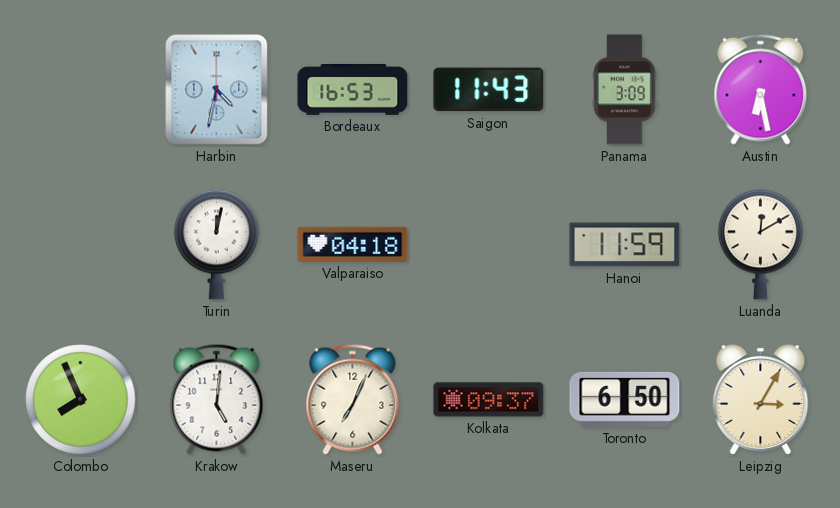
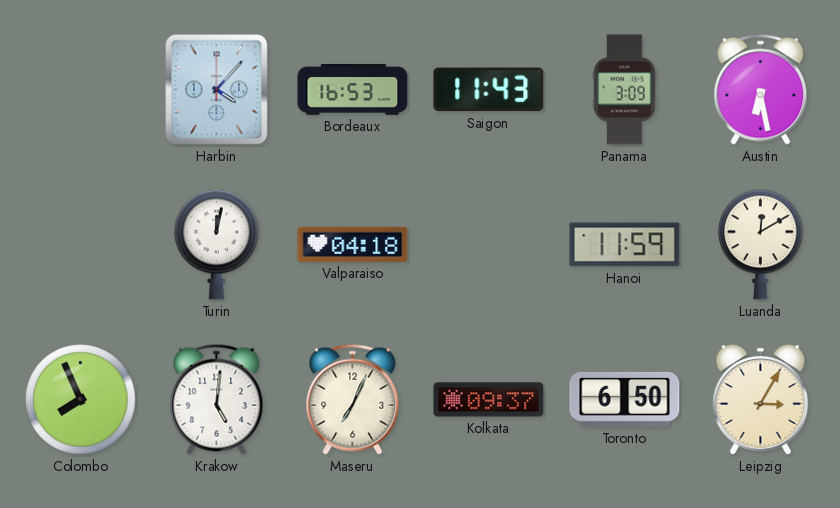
Harbin: 4:32 -> 4:07
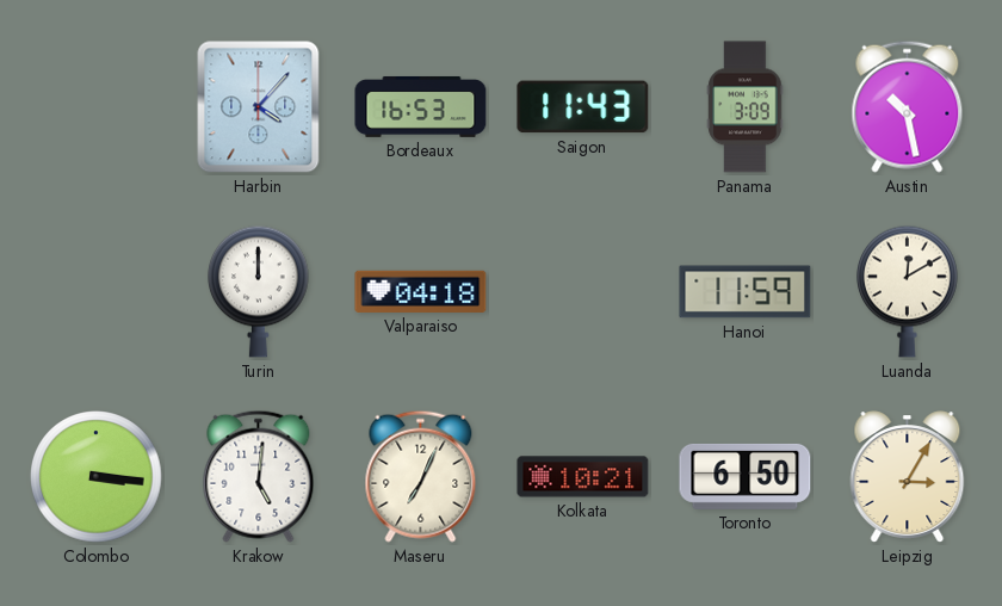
Austin: 6:28 -> 10:28
Turin: 12:02 -> 12:00
Colombo: 7:56 -> 3:16
Kolkata: 09:37 -> 10:21
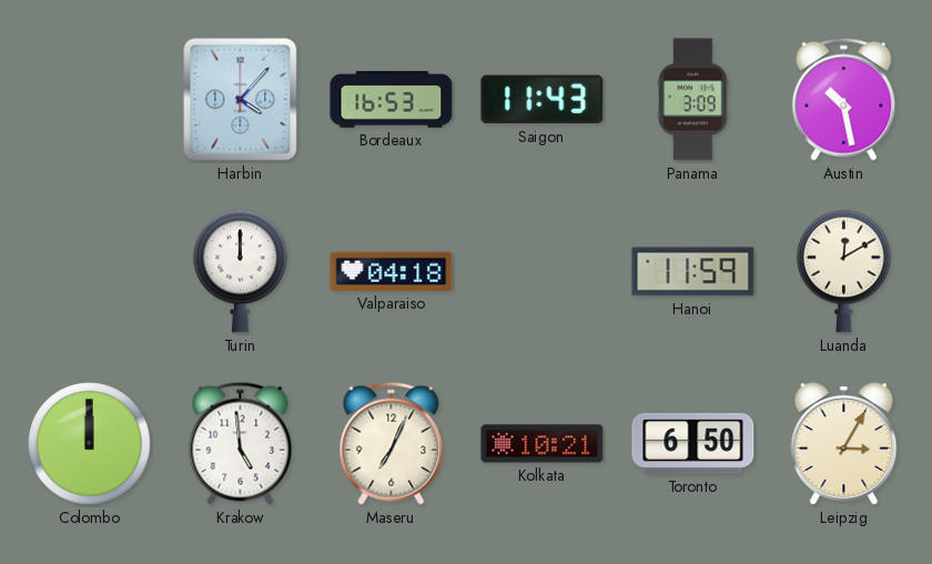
Colombo: 3:16 -> 12:00
Krakow: 5:01 -> 4:59
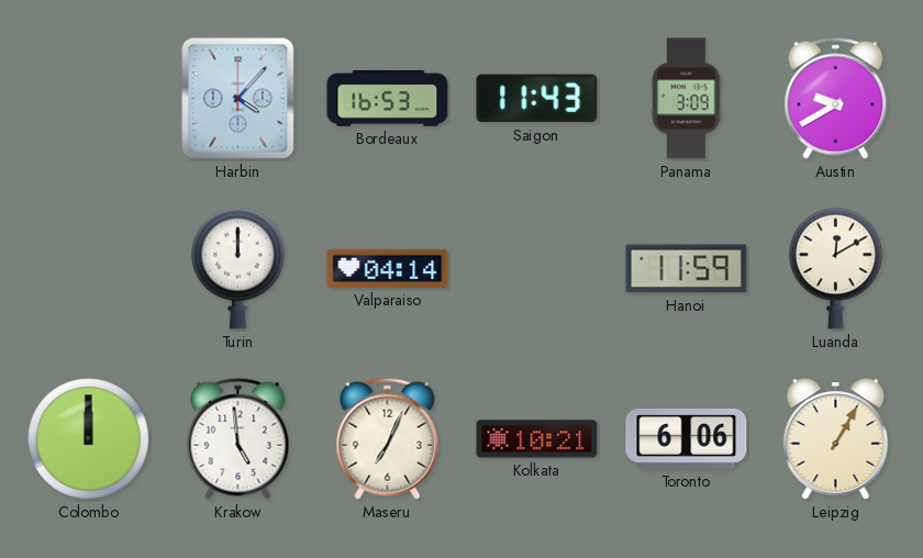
Austin: 10:28 -> 9:40
Valparaiso: 04:18 -> 04:14
Toronto: 6:50 -> 6:06
Leipzig: 3:05 -> 1:05
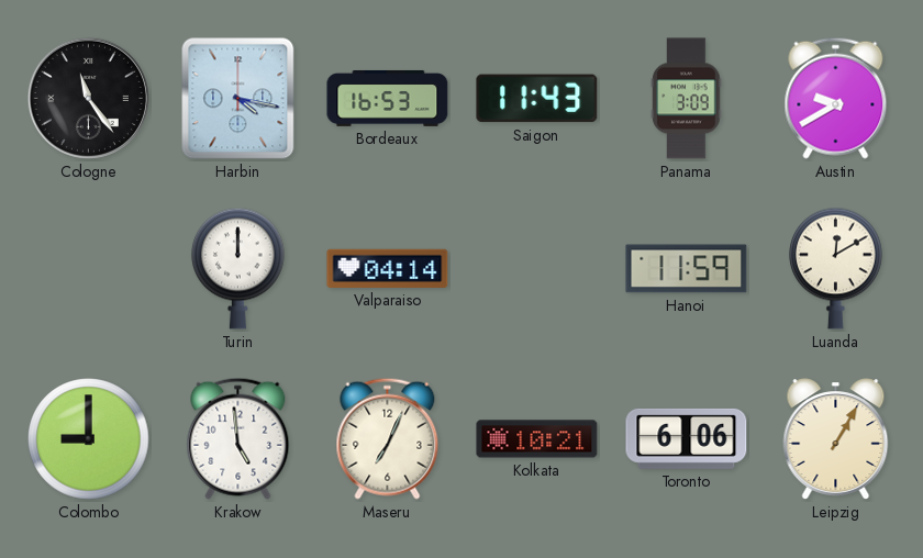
Cologne: none -> 11:24
Harbin: 4:07 -> 4:17
Colombo: 12:00 -> 9:00
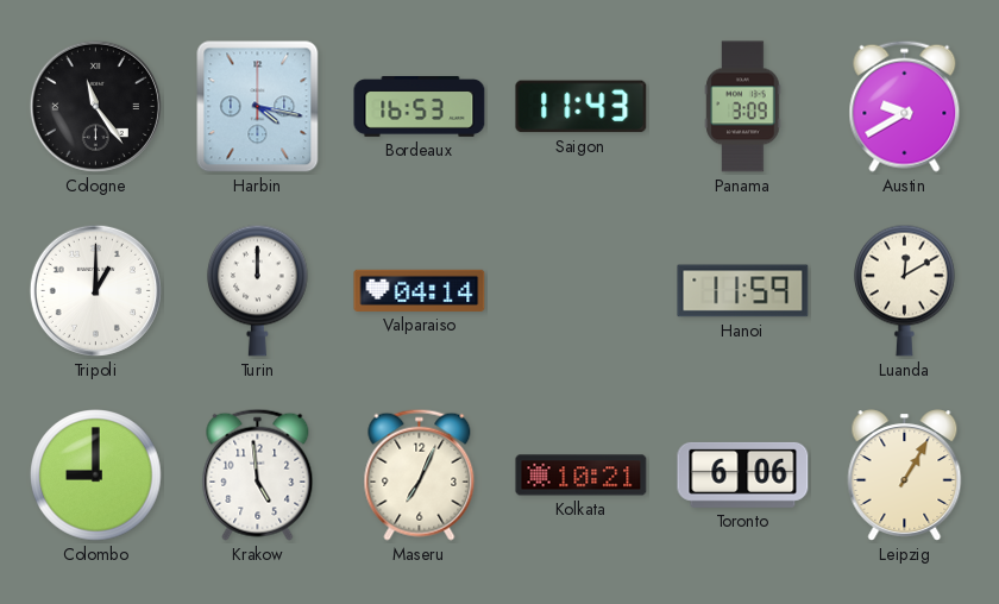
Tripoli: none -> 1:00
